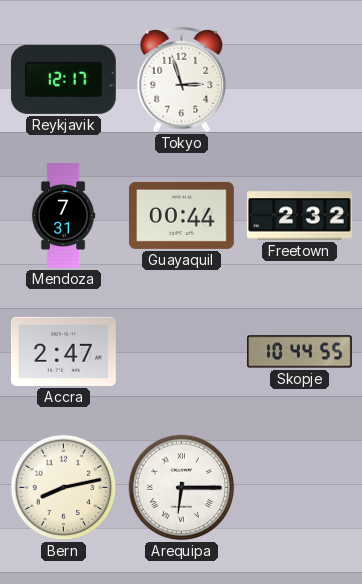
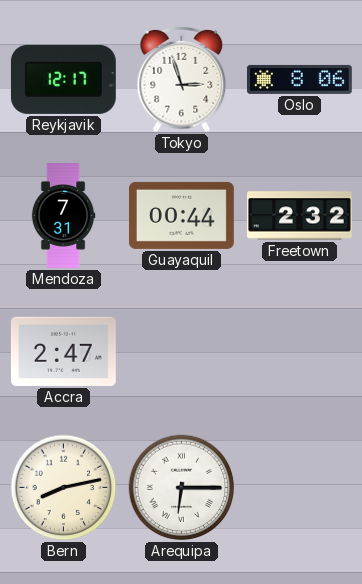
Oslo: none -> 8:06
Skopje: 10:44 -> none
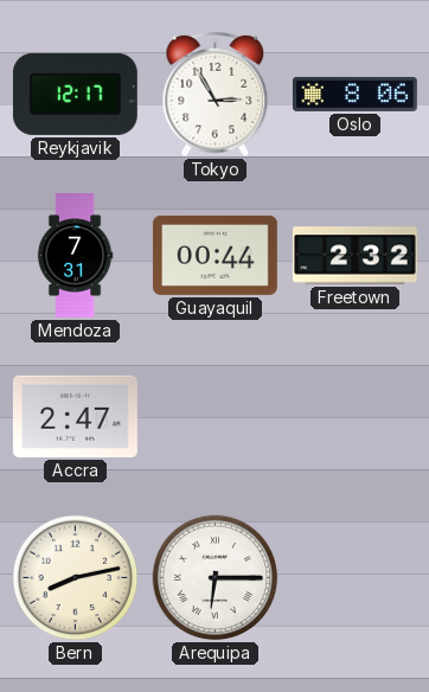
Tokyo: 2:57 -> 2:55
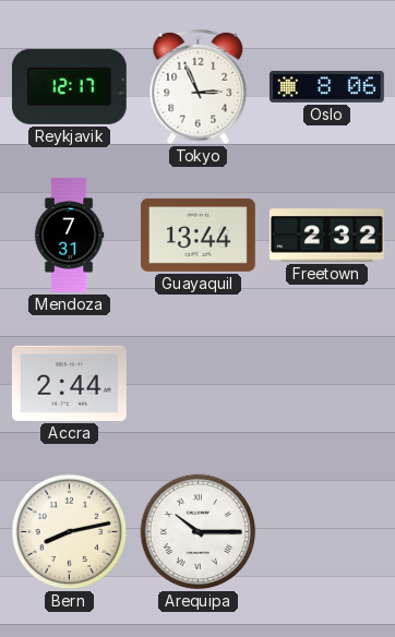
Tokyo: 2:55 -> 2:56
Guayaquil: 00:44 -> 13:44
Accra: 2:47 -> 2:44
Arequipa: 6:15 -> 10:15
